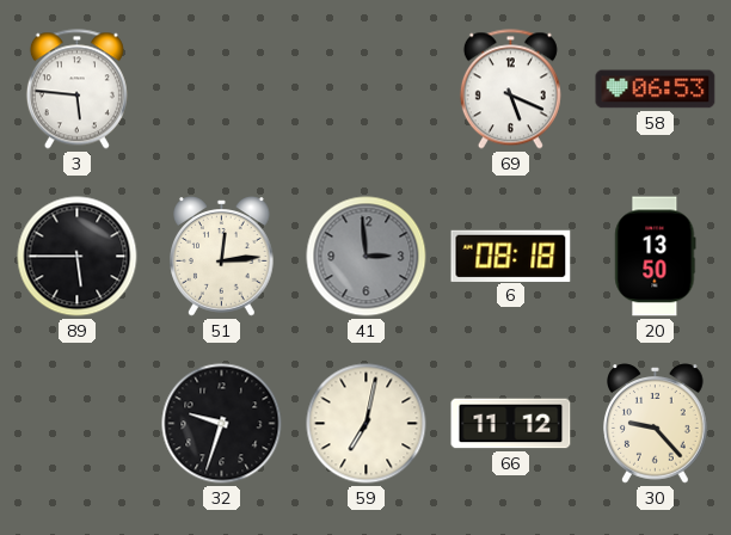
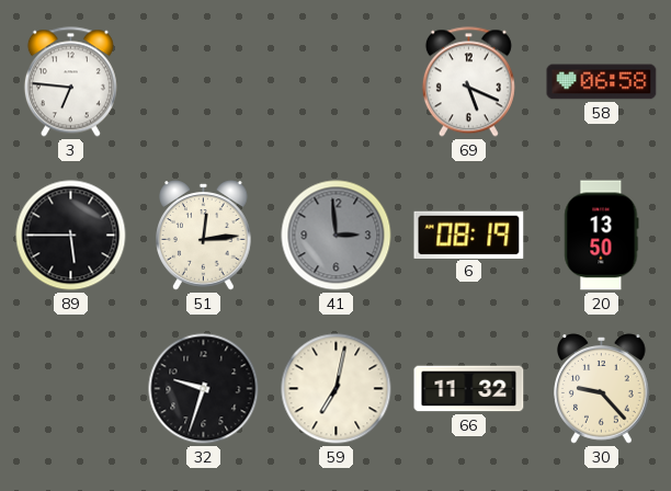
3: 5:46 -> 6:46
58: 06:53 -> 06:58
6: 08:18 -> 08:19
66: 11:12 -> 11:32
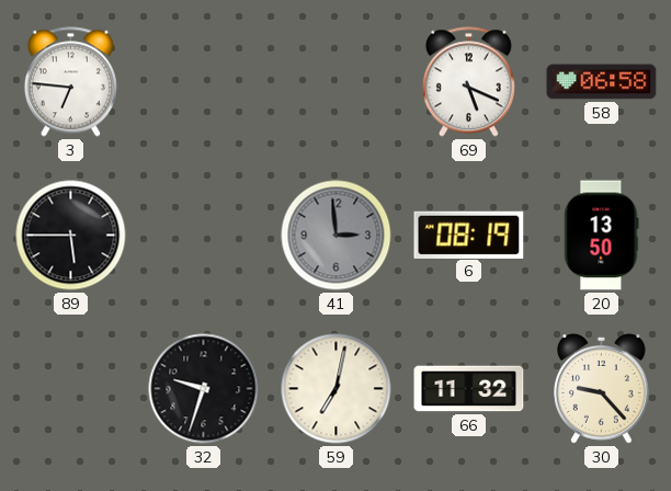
51: 12:14 -> none
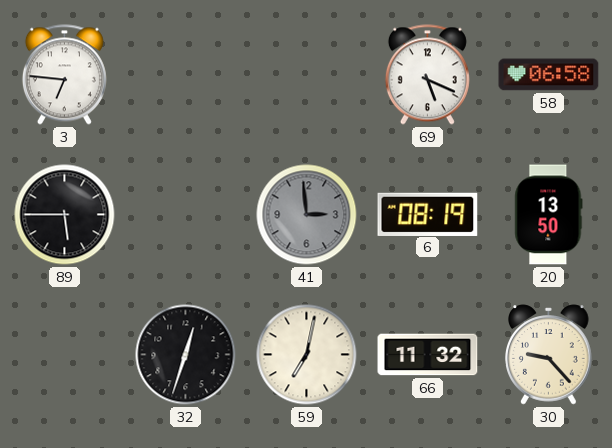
32: 9:33 -> 12:33
